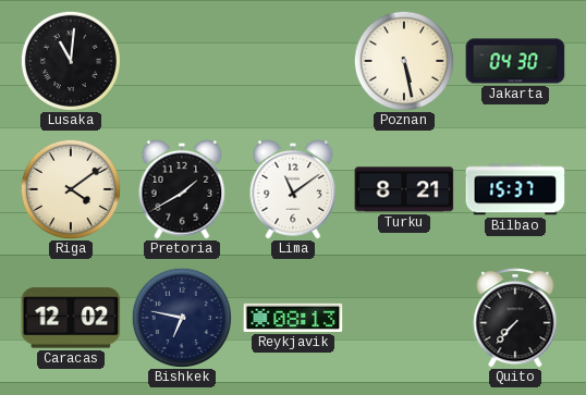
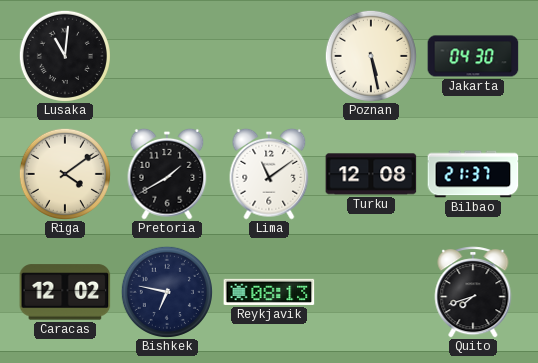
Turku: 8:21 -> 12:08
Bilbao: 15:37 -> 21:37
Quito: 7:37 -> 7:42
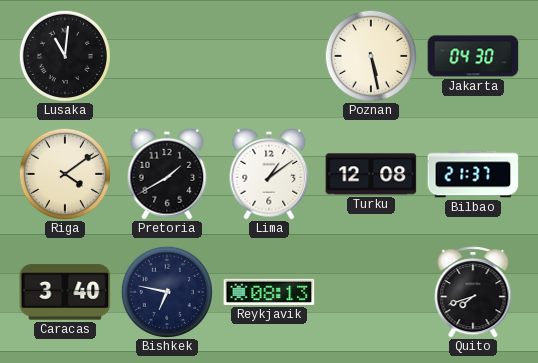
Lima: 11:09 -> 1:09
Caracas: 12:02 -> 3:40
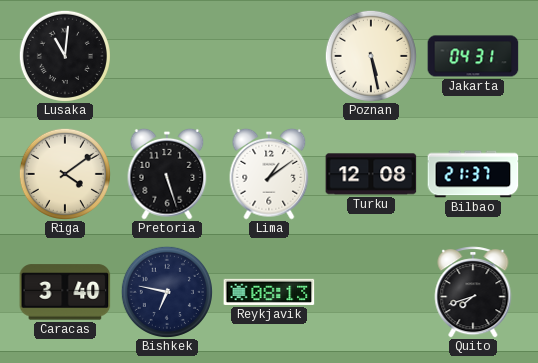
Jakarta: 04:30 -> 04:31
Pretoria: 1:40 -> 5:27
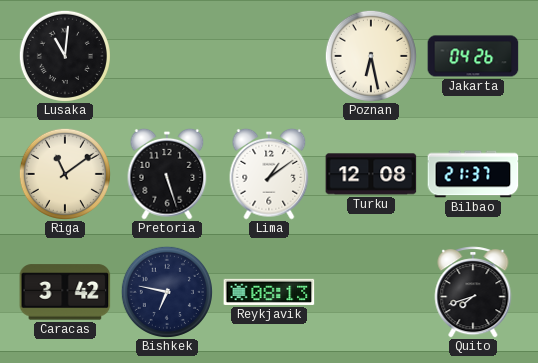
Poznan: 5:28 -> 6:28
Jakarta: 04:31 -> 04:26
Riga: 4:09 -> 11:09
Caracas: 3:40 -> 3:42
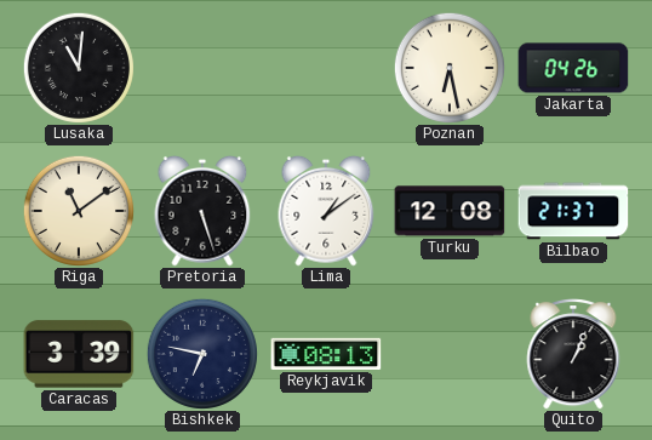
Caracas: 3:42 -> 3:39
Quito: 7:42 -> 1:04
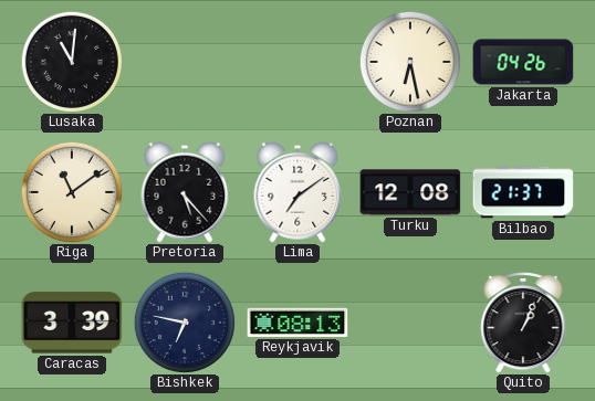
Pretoria: 5:27 -> 5:23
Lima: 1:09 -> 7:09
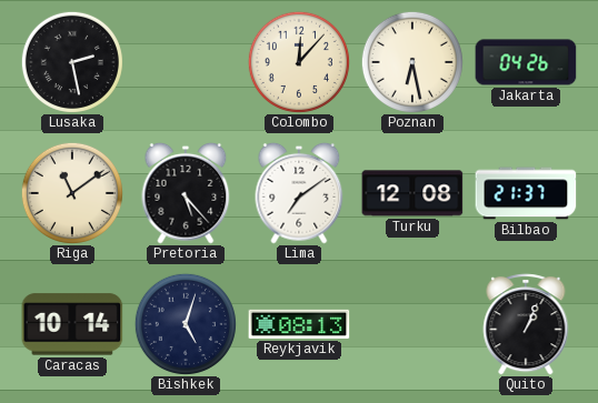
Lusaka: 11:01 -> 2:28
Colombo: none -> 12:07
Caracas: 3:39 -> 10:14
Bishkek: 6:47 -> 5:03
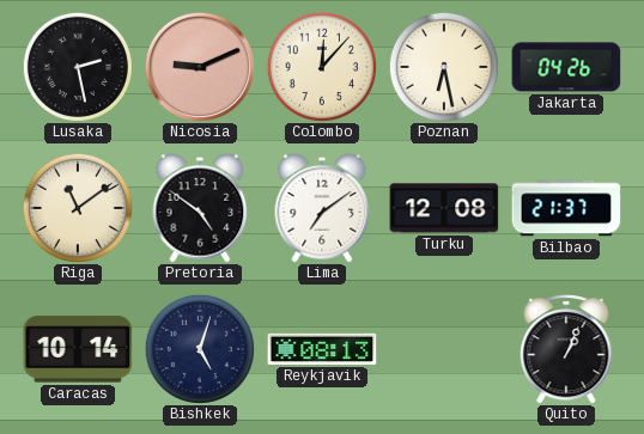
Nicosia: none -> 9:11
Pretoria: 5:23 -> 4:51
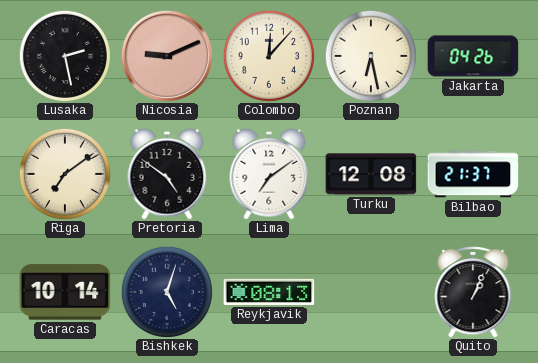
Riga: 11:09 -> 7:09
